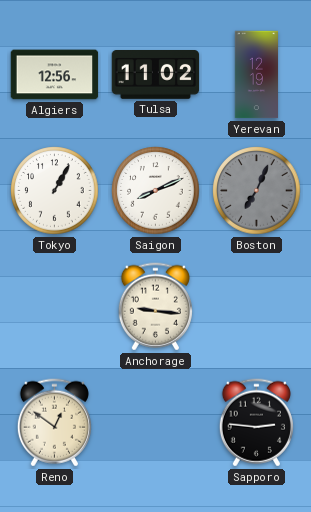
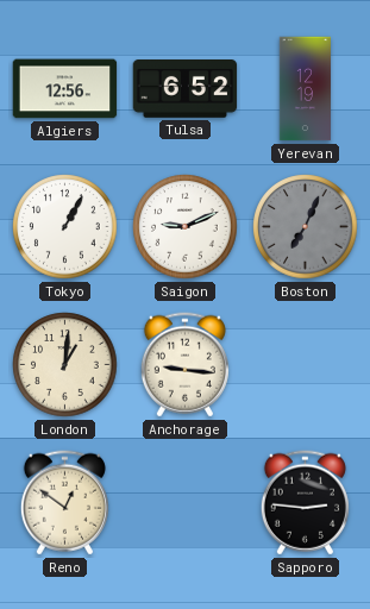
Tulsa: 11:02 -> 6:52
Saigon: 8:11 -> 9:11
London: none -> 1:01
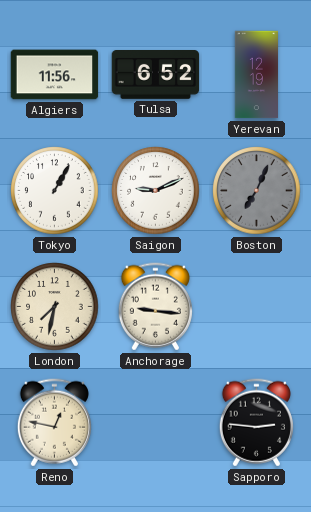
Algiers: 12:56 -> 11:56
London: 1:01 -> 7:32
Reno: 12:51 -> 12:47
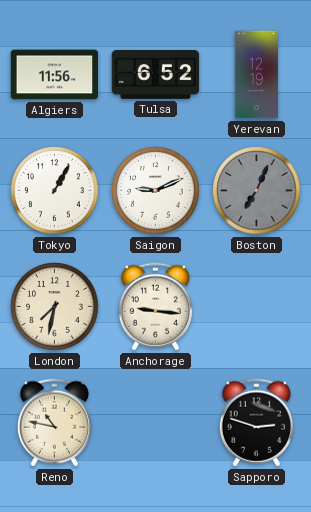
Reno: 12:47 -> 10:47
Sapporo: 2:46 -> 2:48
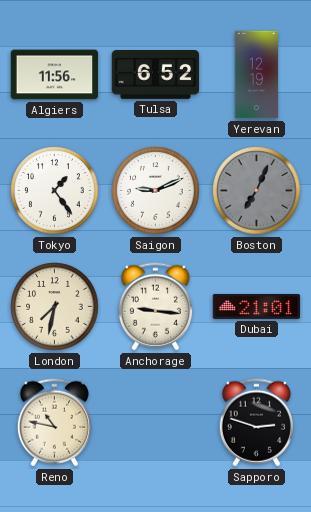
Tokyo: 1:05 -> 1:24
Dubai: none -> 21:01
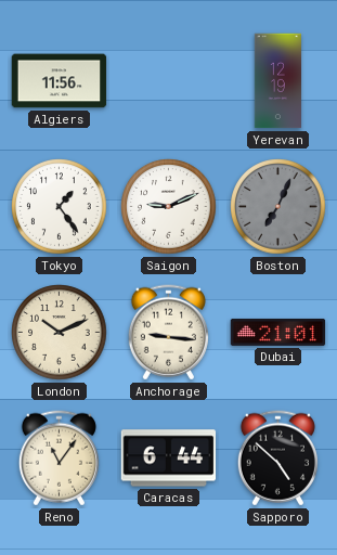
Tulsa: 6:52 -> none
London: 7:32 -> 10:11
Reno: 10:47 -> 11:06
Caracas: none -> 6:44
Sapporo: 2:48 -> 4:52
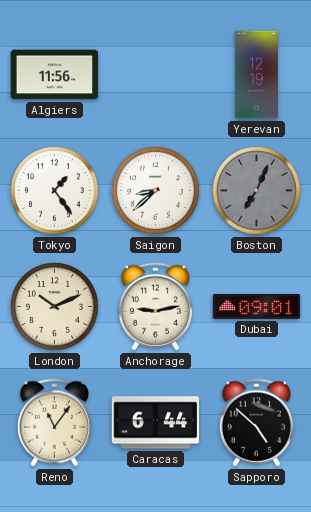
Saigon: 9:11 -> 8:38
Anchorage: 9:16 -> 9:13
Dubai: 21:01 -> 09:01
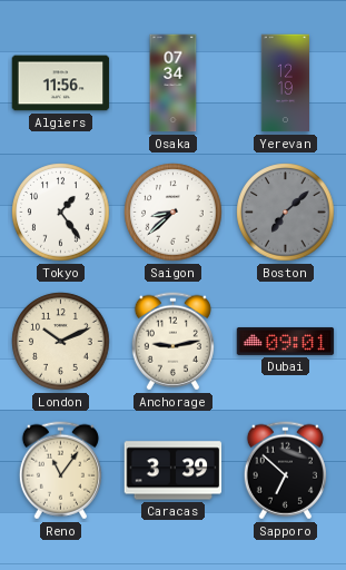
Osaka: none -> 07:34
Boston: 7:04 -> 7:08
Caracas: 6:44 -> 3:39
Sapporo: 4:52 -> 6:52
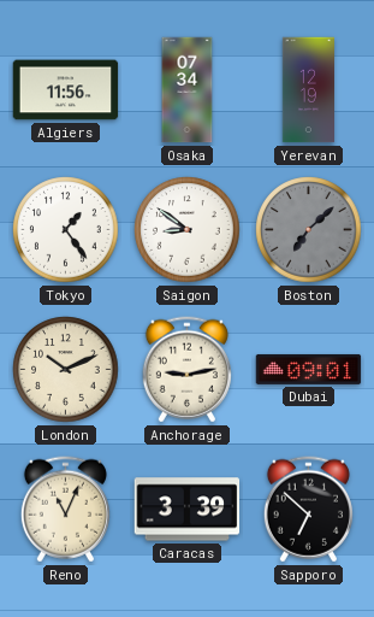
Saigon: 8:38 -> 8:51
Reno: 11:06 -> 11:04
